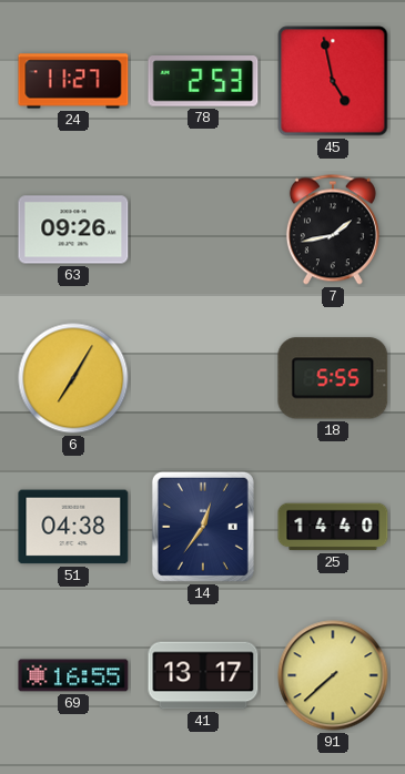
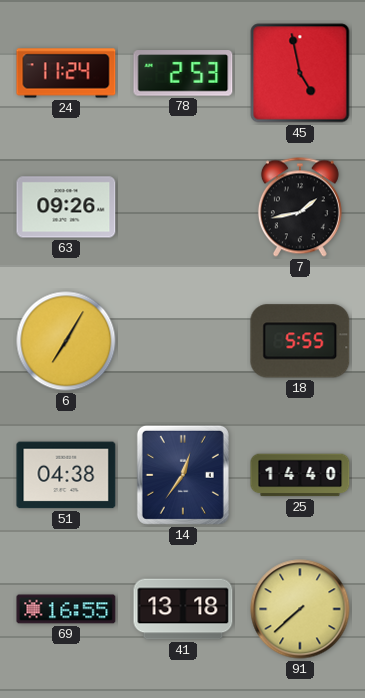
24: 11:27 -> 11:24
41: 13:17 -> 13:18
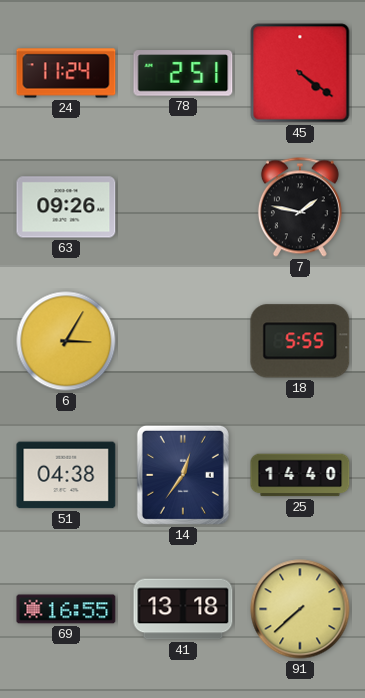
78: 2:53 -> 2:51
45: 4:58 -> 4:21
7: 1:43 -> 1:47
6: 7:05 -> 3:05
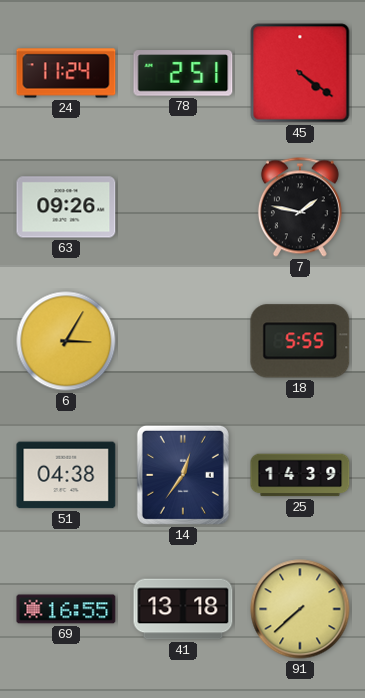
25: 14:40 -> 14:39
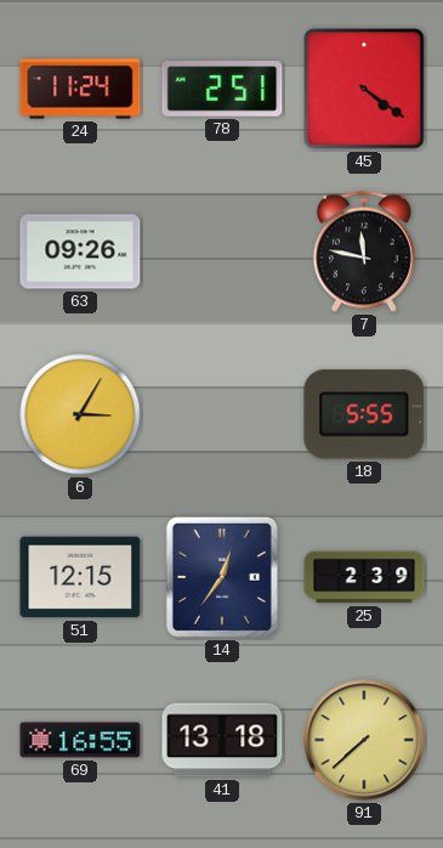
7: 1:47 -> 11:47
51: 04:38 -> 12:15
25: 14:39 -> 2:39
